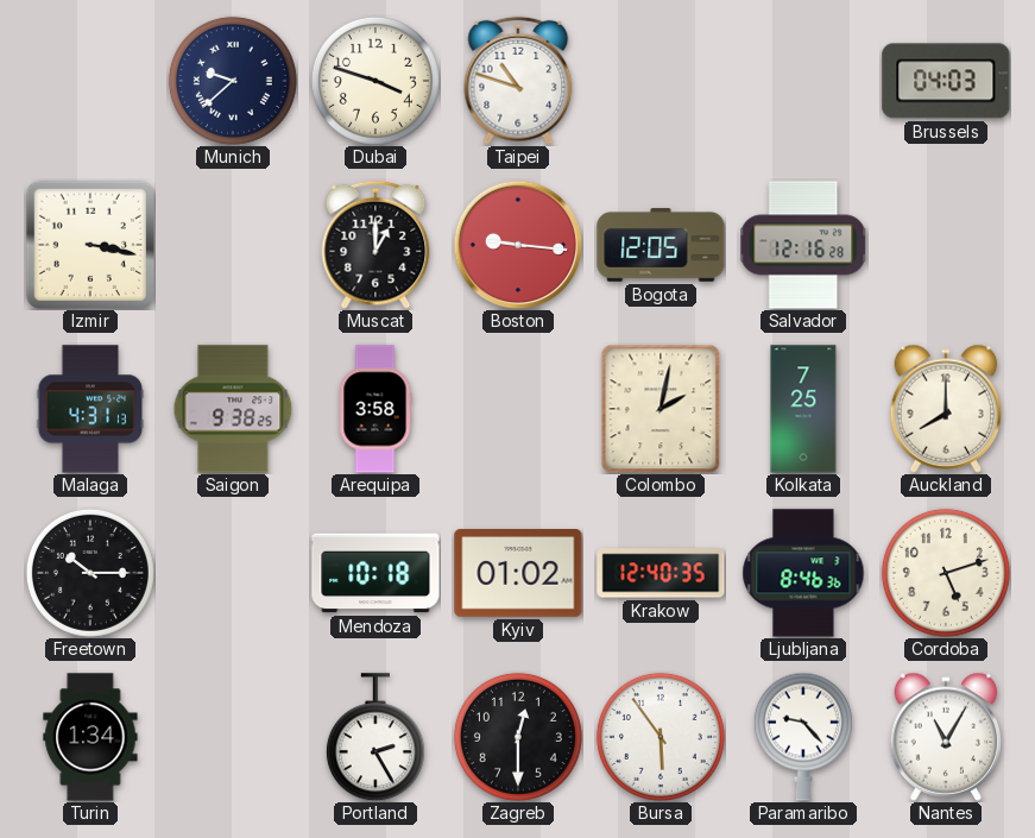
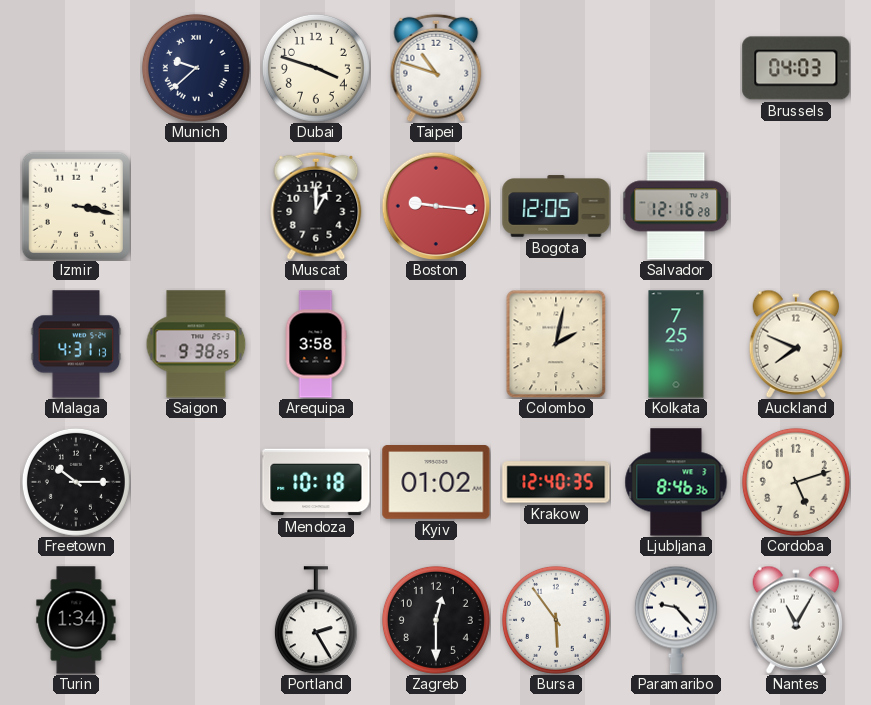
Auckland: 8:00 -> 7:49
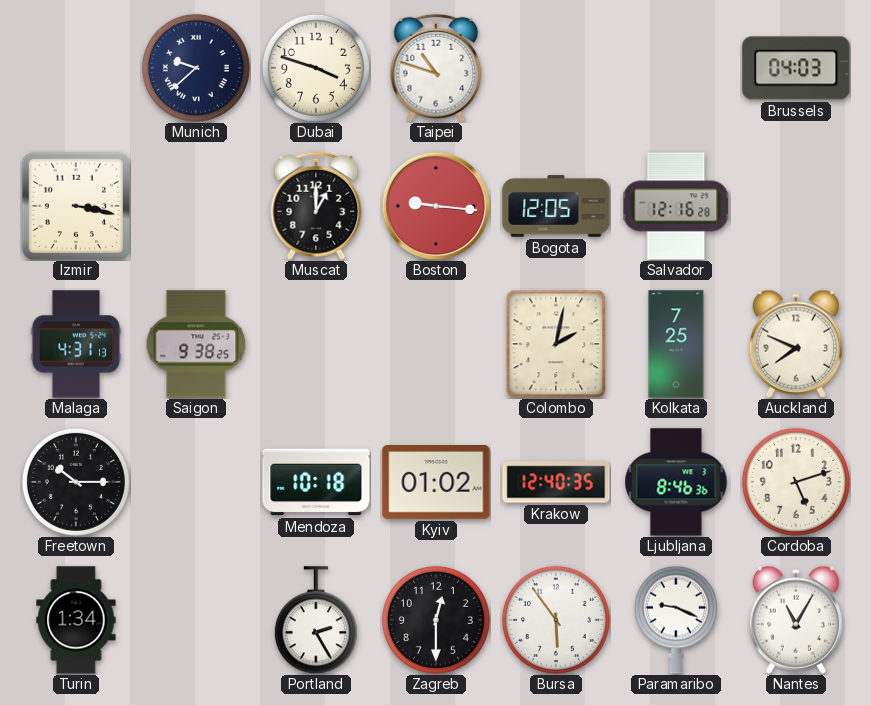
Arequipa: 3:58 -> none
Paramaribo: 9:23 -> 9:19
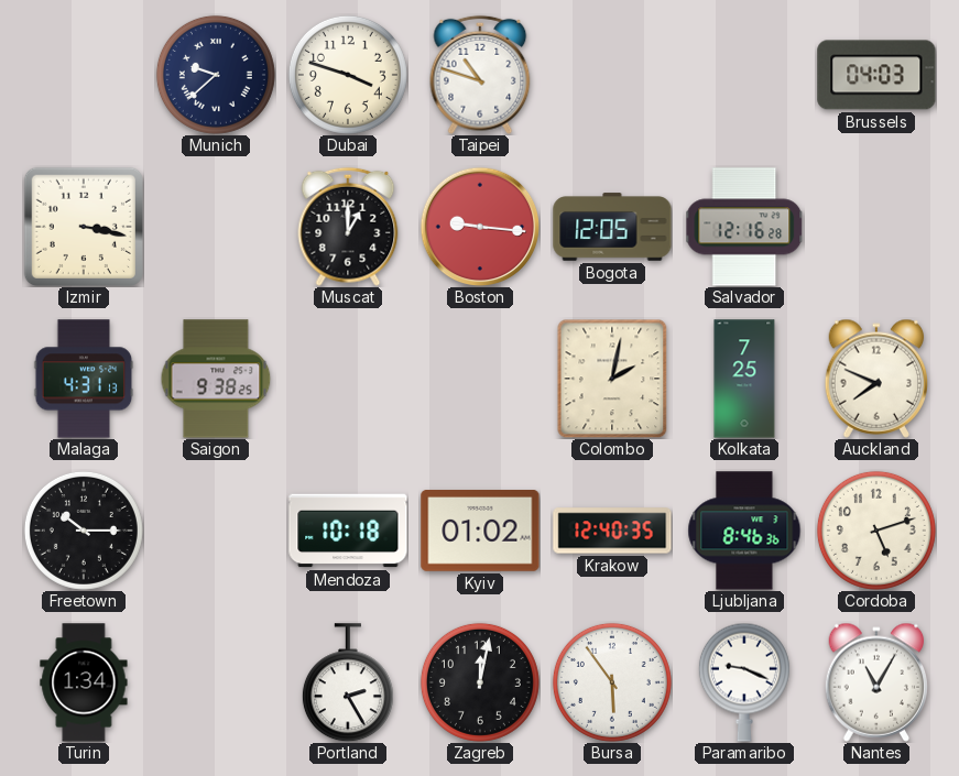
Zagreb: 12:30 -> 12:02
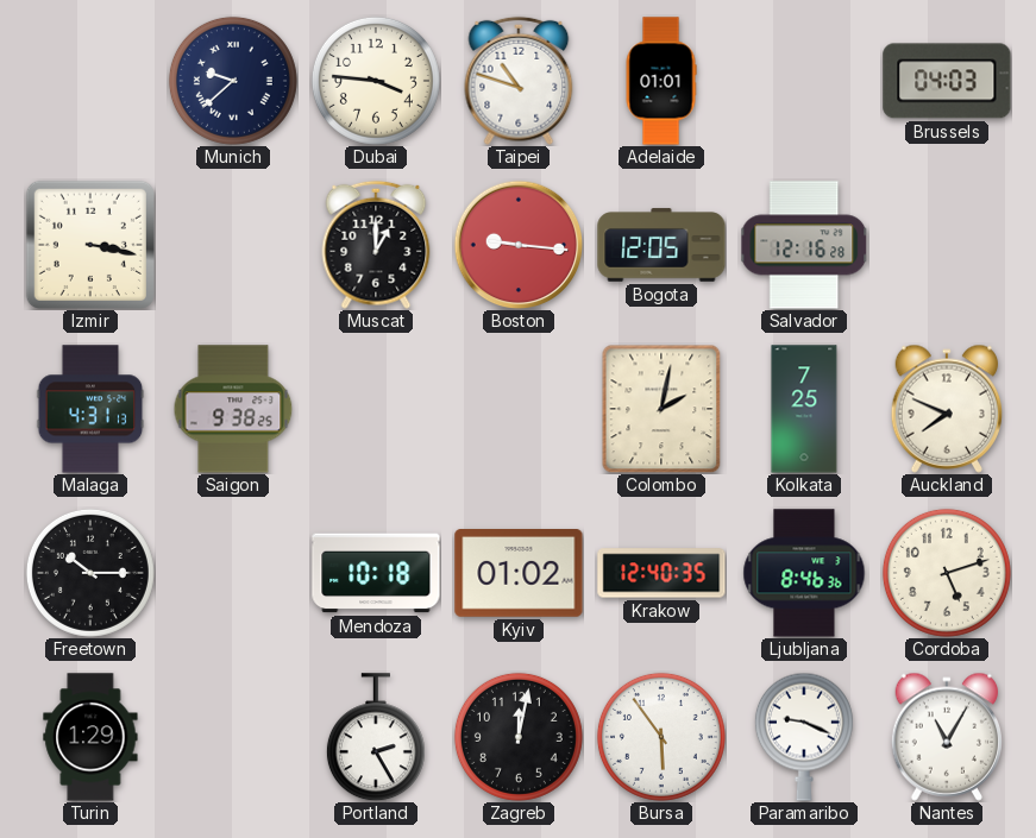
Dubai: 3:48 -> 3:46
Adelaide: none -> 01:01
Turin: 1:34 -> 1:29
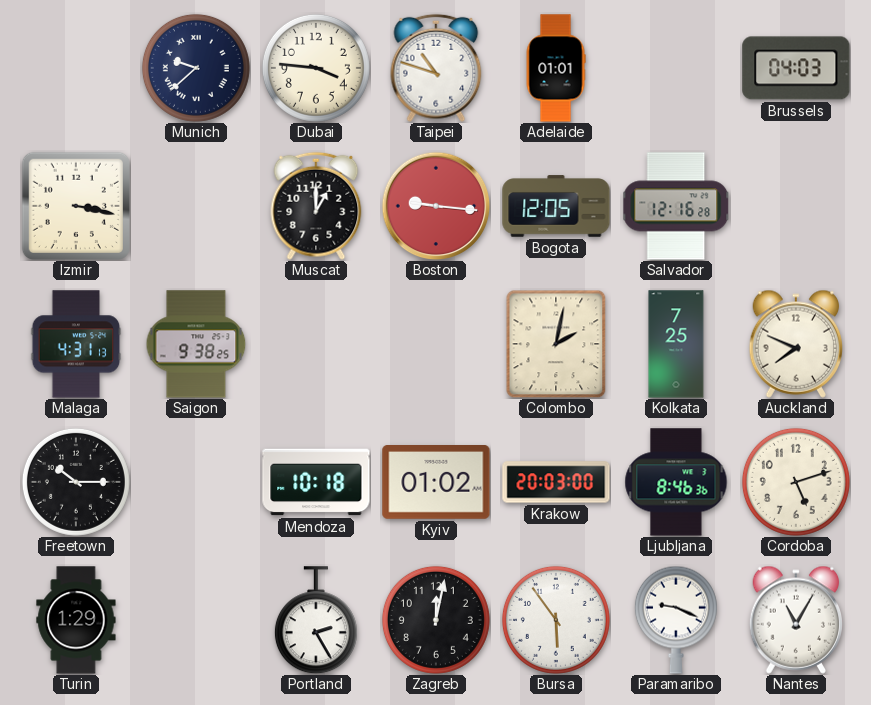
Krakow: 12:40 -> 20:03
